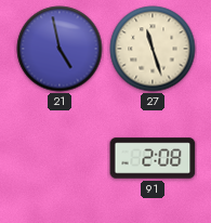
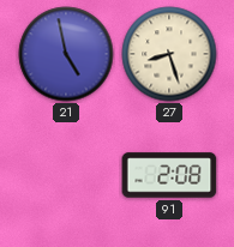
27: 11:27 -> 8:27
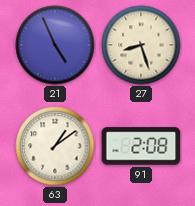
21: 4:58 -> 4:56
63: none -> 1:09
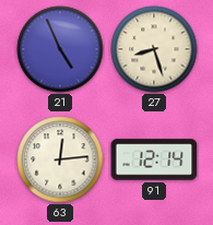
63: 1:09 -> 12:14
91: 2:08 -> 12:14
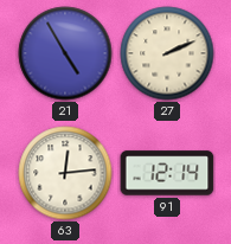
21: 4:56 -> 4:55
27: 8:27 -> 2:11
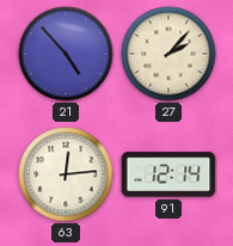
21: 4:55 -> 4:53
27: 2:11 -> 2:07
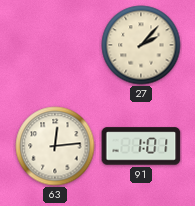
21: 4:53 -> none
91: 12:14 -> 1:01
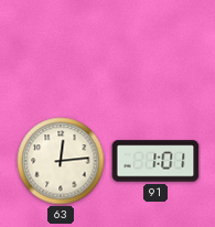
27: 2:07 -> none
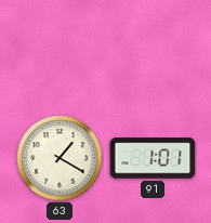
63: 12:14 -> 1:20
